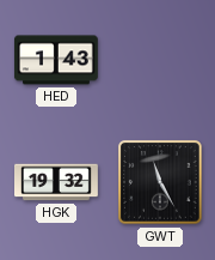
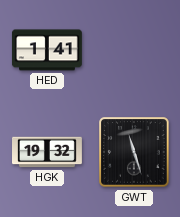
HED: 1:43 -> 1:41
GWT: 11:25 -> 11:27
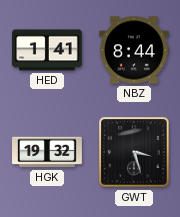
NBZ: none -> 8:44
GWT: 11:27 -> 3:27
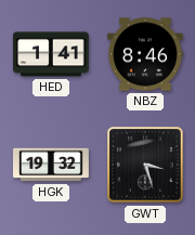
NBZ: 8:44 -> 8:46
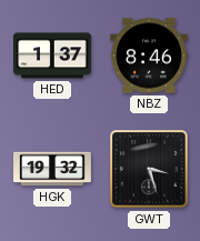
HED: 1:41 -> 1:37
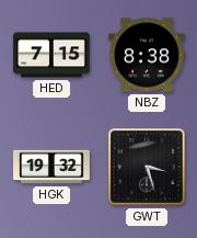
HED: 1:37 -> 7:15
NBZ: 8:46 -> 8:38
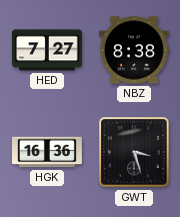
HED: 7:15 -> 7:27
HGK: 19:32 -> 16:36
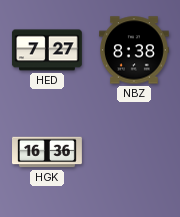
GWT: 3:27 -> none
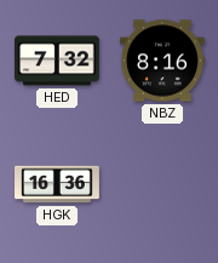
HED: 7:27 -> 7:32
NBZ: 8:38 -> 8:16
